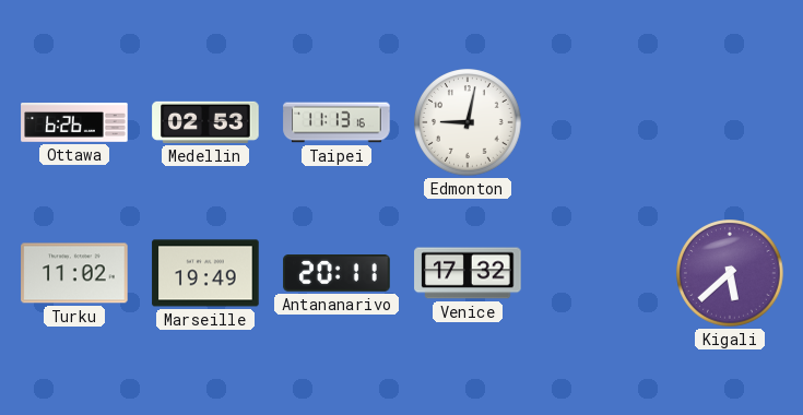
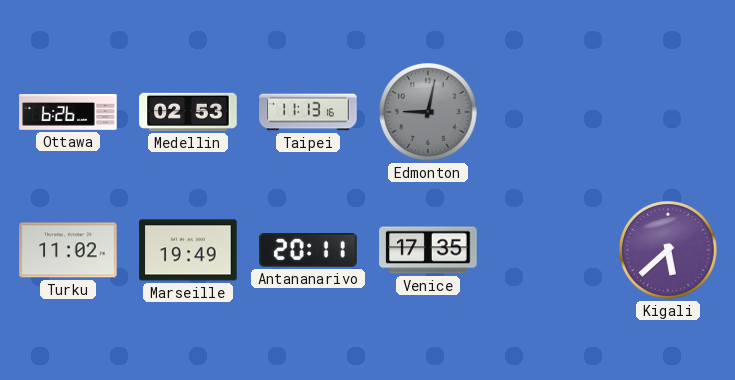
Edmonton dial: white -> grey
Venice: 17:32 -> 17:35
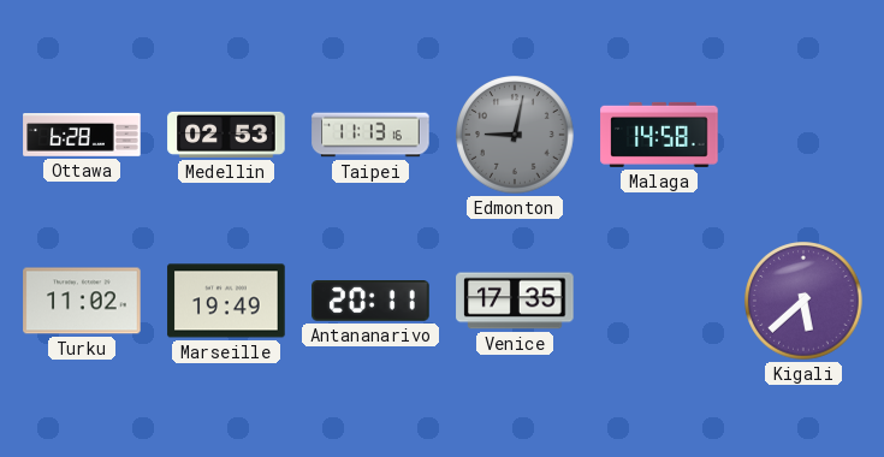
Ottawa: 6:26 -> 6:28
Malaga: none -> 14:58
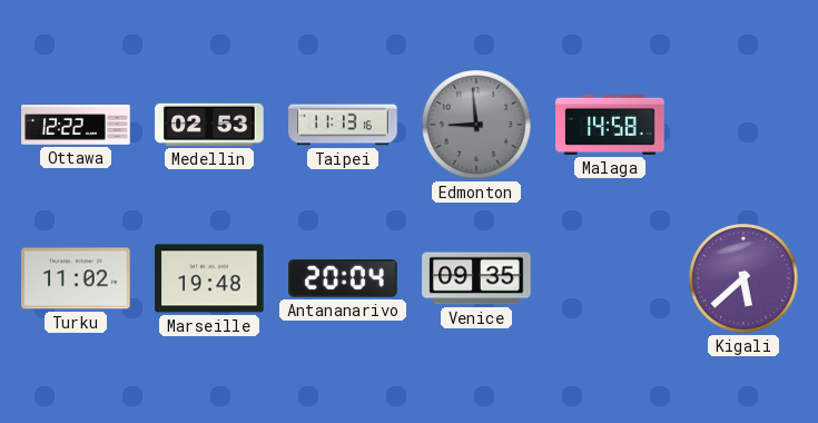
Ottawa: 6:28 -> 12:22
Edmonton: 9:02 -> 8:59
Marseille: 19:49 -> 19:48
Antananarivo: 20:11 -> 20:04
Venice: 17:35 -> 09:35
